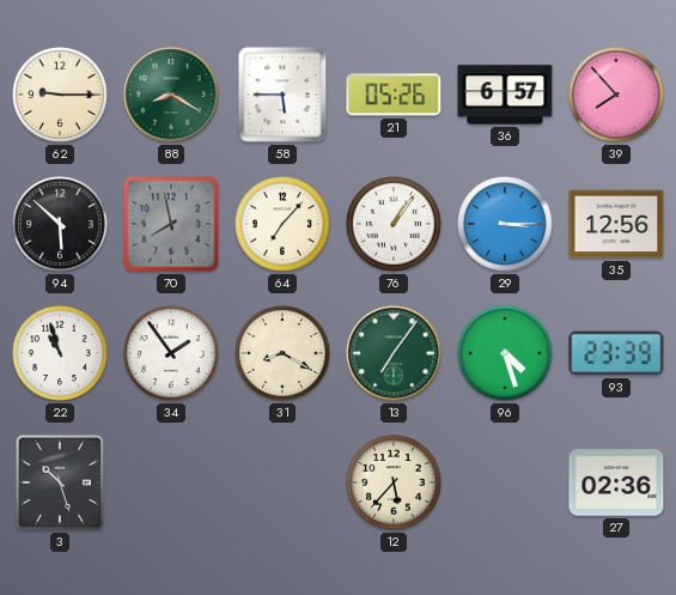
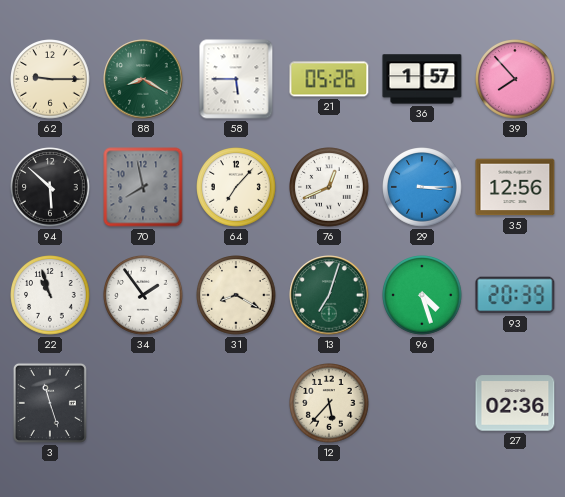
36: 6:57 -> 1:57
76: 1:06 -> 12:41
13: 7:06 -> 7:03
93: 23:39 -> 20:39
3: 10:27 -> 11:27
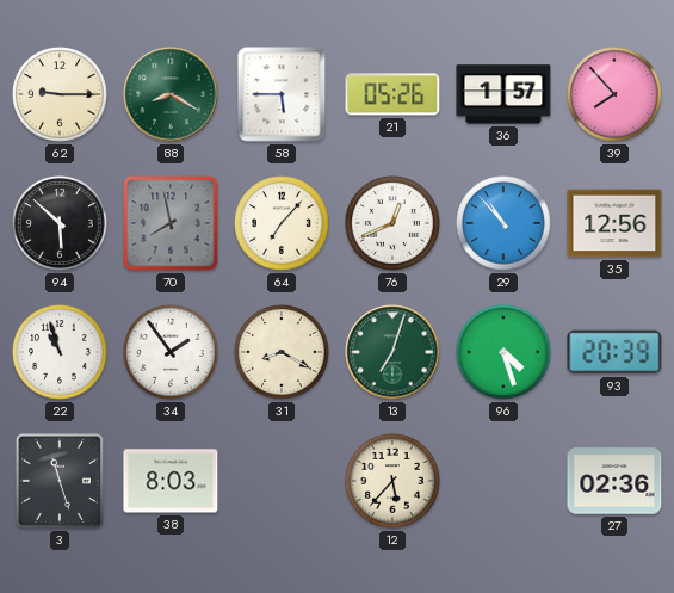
29: 3:15 -> 10:53
38: none -> 8:03
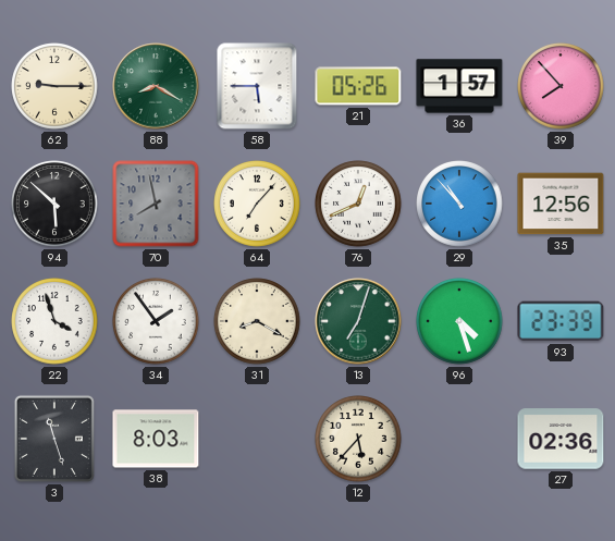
22: 10:57 -> 3:57
93: 20:39 -> 23:39
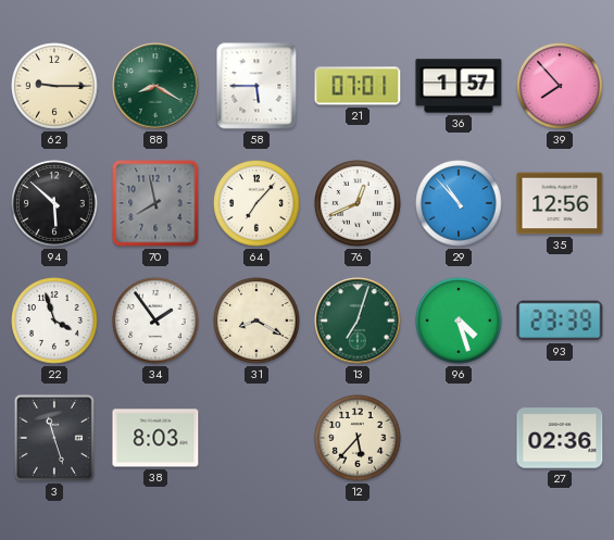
21: 05:26 -> 07:01
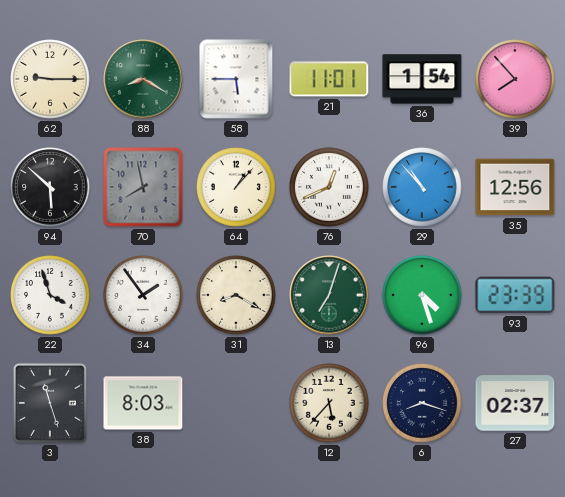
21: 07:01 -> 11:01
36: 1:57 -> 1:54
64: 7:07 -> 1:07
6: none -> 8:18
27: 02:36 -> 02:37
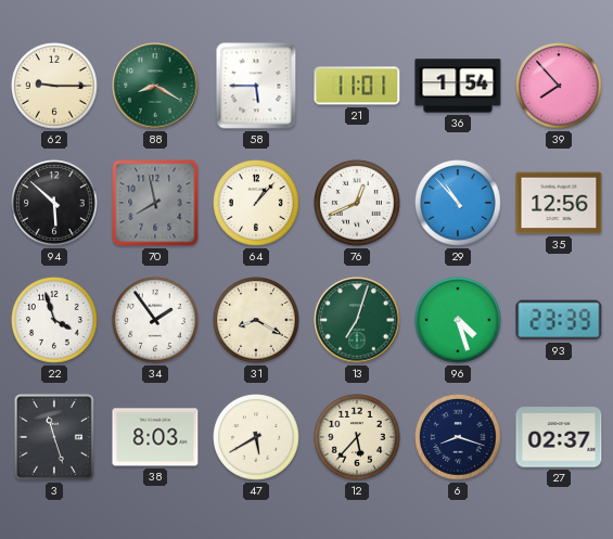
47: none -> 5:40
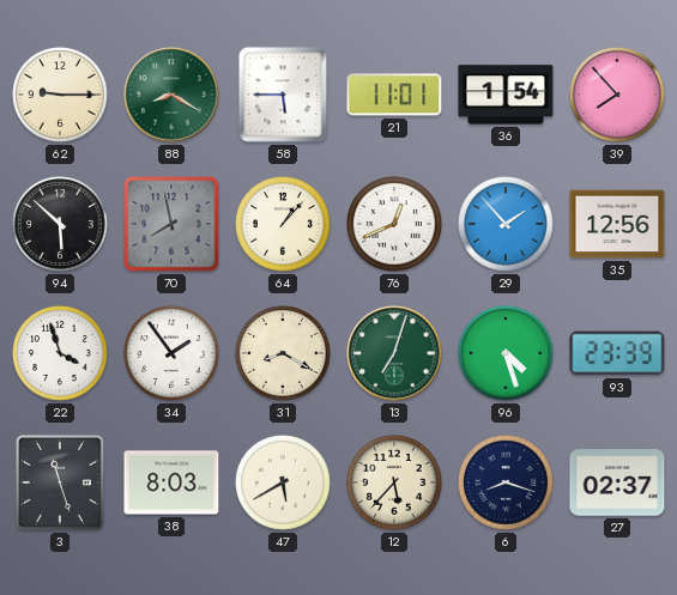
29: 10:53 -> 1:53
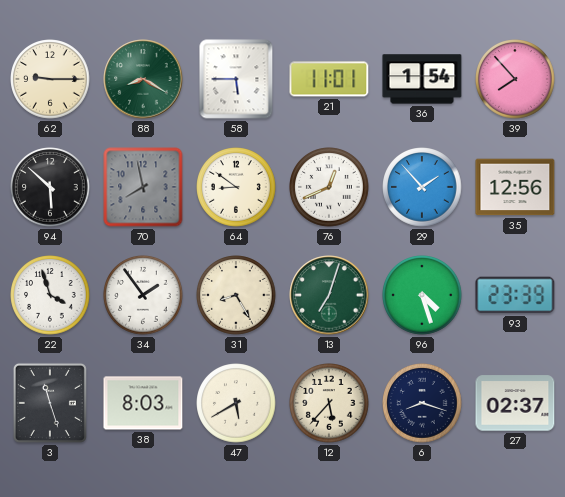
64: 1:07 -> 8:51
31: 8:20 -> 8:25
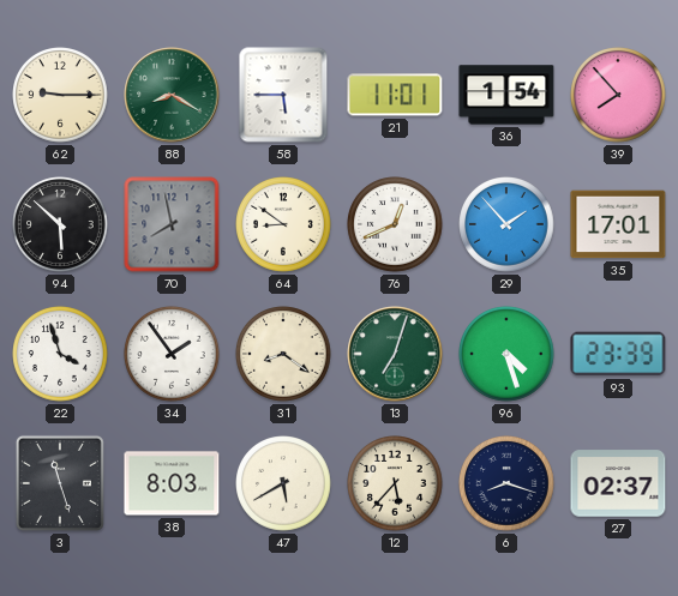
35: 12:56 -> 17:01
31: 8:25 -> 8:21
